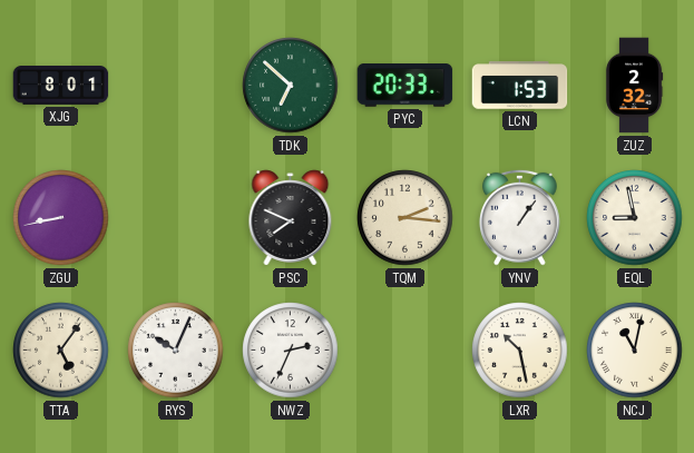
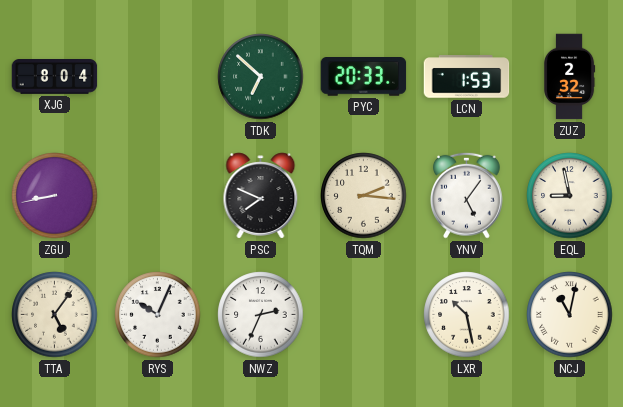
XJG: 8:01 -> 8:04
YNV: 1:06 -> 5:06
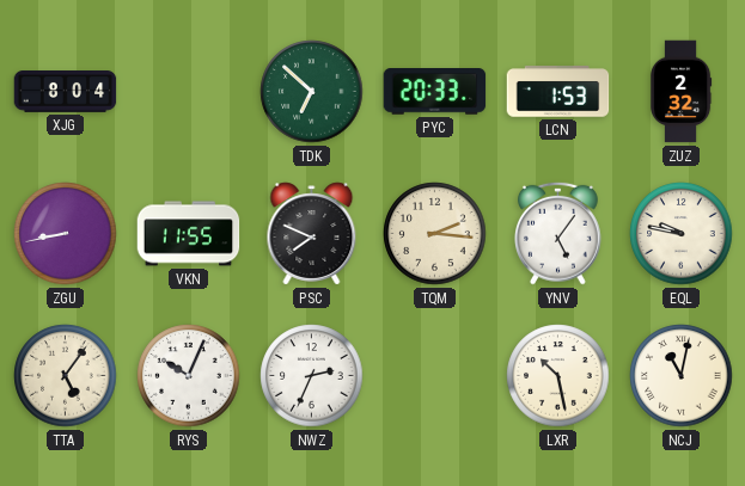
VKN: none -> 11:55
EQL: 8:58 -> 9:47
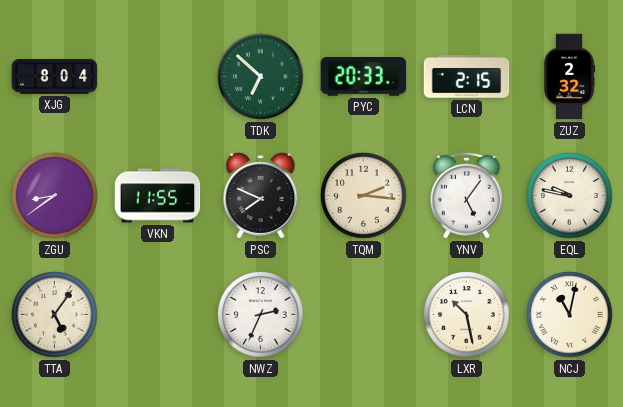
LCN: 1:53 -> 2:15
ZGU: 8:43 -> 8:39
RYS: 10:04 -> none
